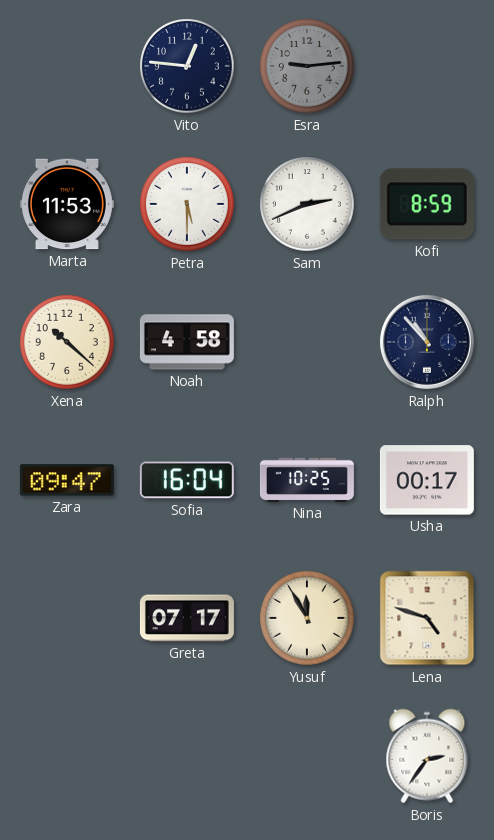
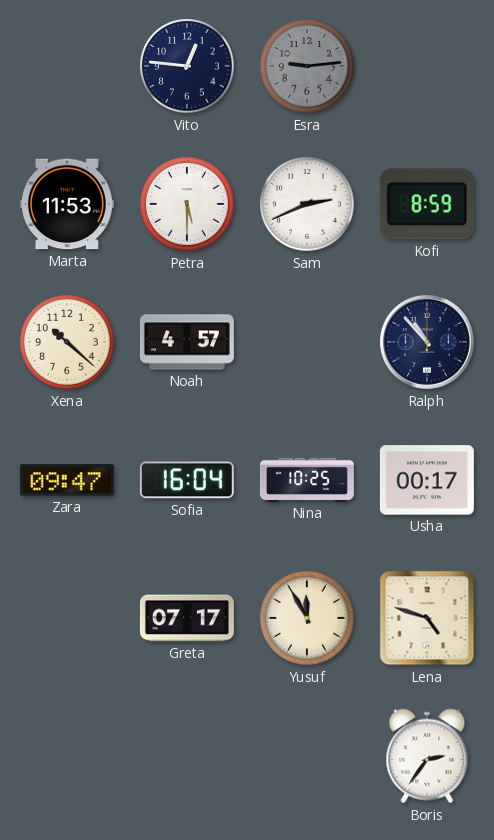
Noah: 4:58 -> 4:57
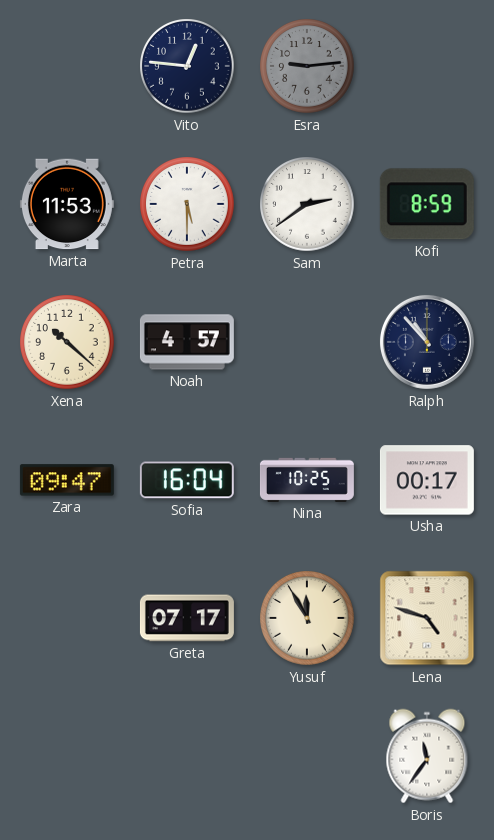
Sam: 2:41 -> 2:39
Boris: 2:36 -> 11:36
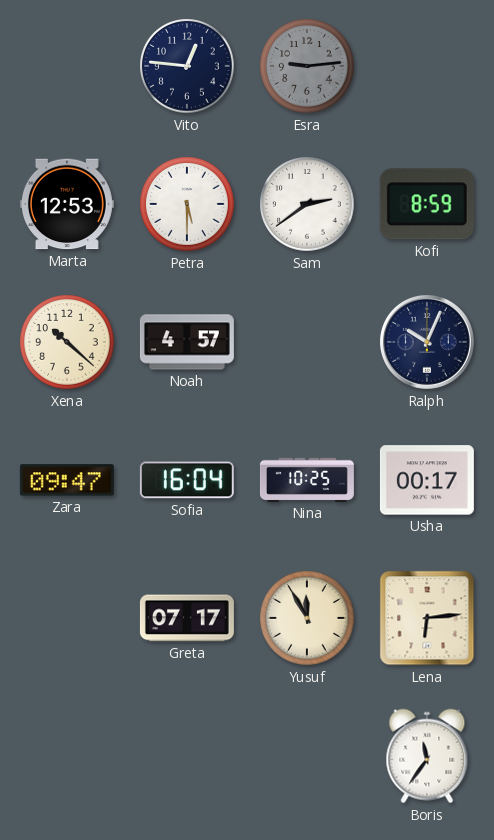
Marta: 11:53 -> 12:53
Ralph: 10:53 -> 10:04
Lena: 4:48 -> 6:14
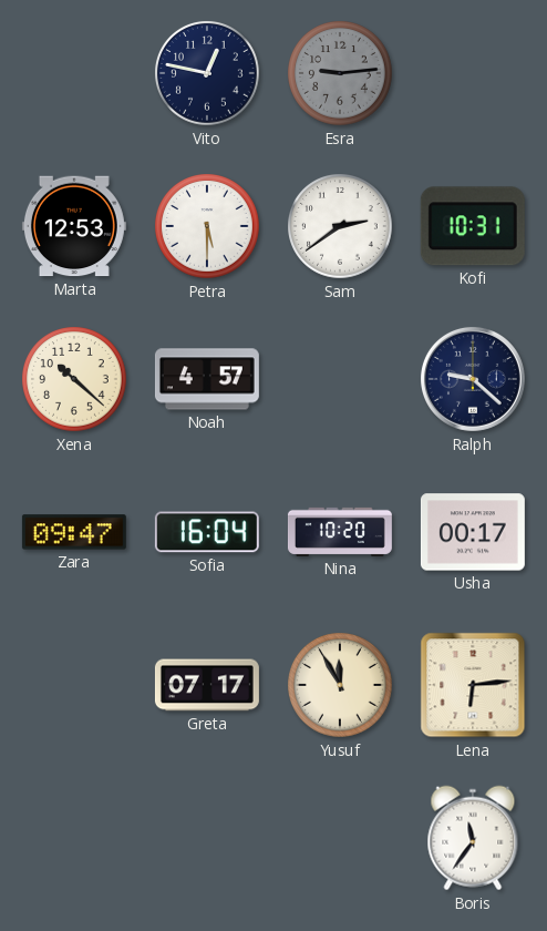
Vito: 12:46 -> 12:47
Kofi: 8:59 -> 10:31
Ralph: 10:04 -> 9:22
Nina: 10:25 -> 10:20
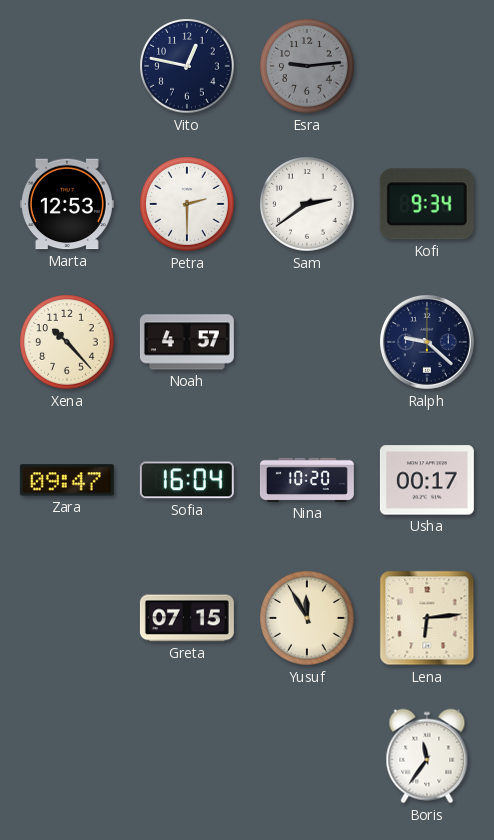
Petra: 5:30 -> 2:30
Kofi: 10:31 -> 9:34
Xena: 10:22 -> 10:23
Greta: 07:17 -> 07:15
